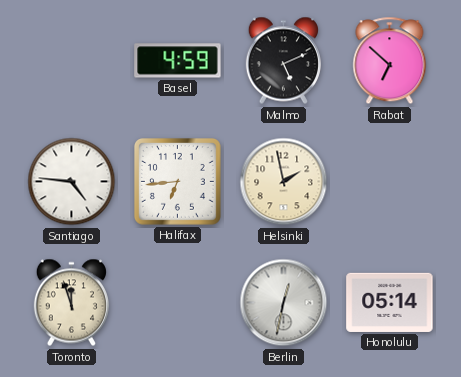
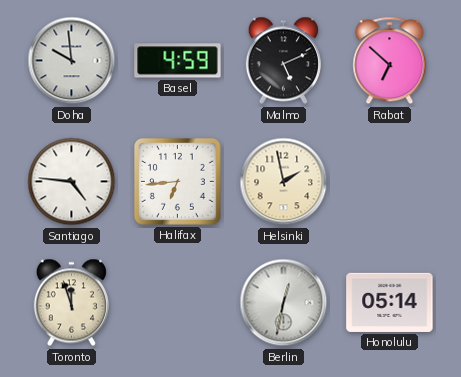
Doha: none -> 9:59
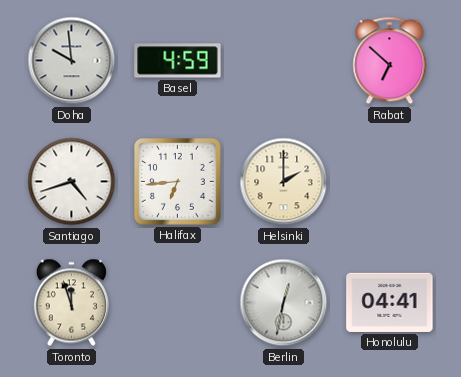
Malmo: 5:11 -> none
Santiago: 4:46 -> 4:42
Helsinki: 1:58 -> 2:00
Honolulu: 05:14 -> 04:41
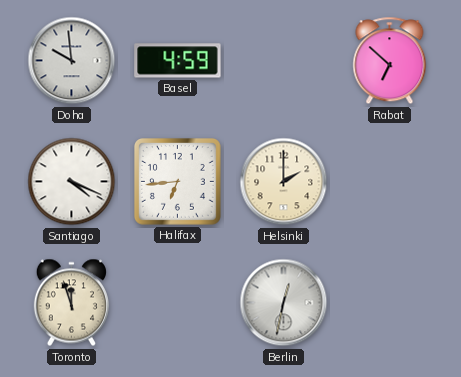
Santiago: 4:42 -> 4:19
Honolulu: 04:41 -> none
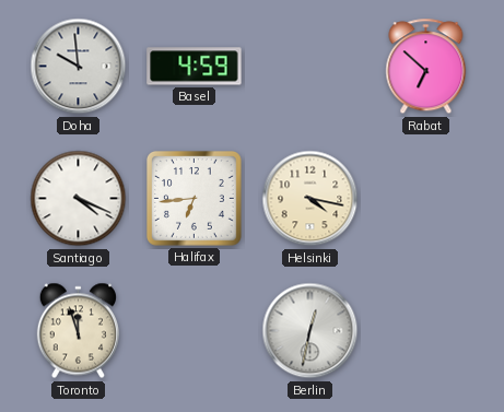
Helsinki: 2:00 -> 4:17
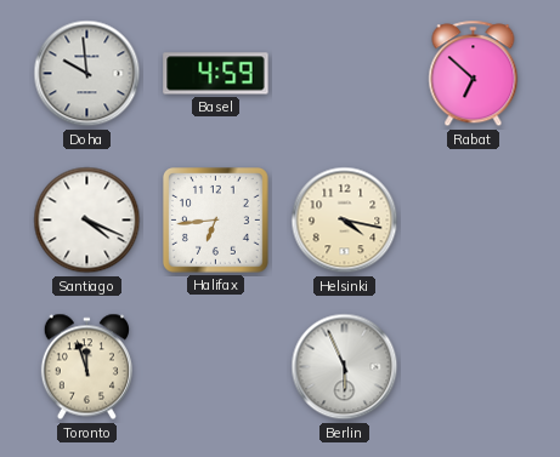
Berlin: 12:32 -> 5:56
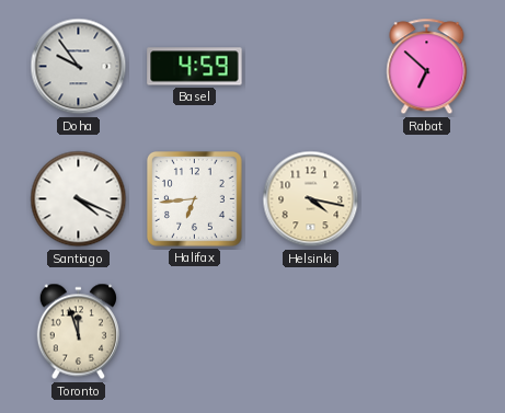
Doha: 9:59 -> 9:54
Berlin: 5:56 -> none
